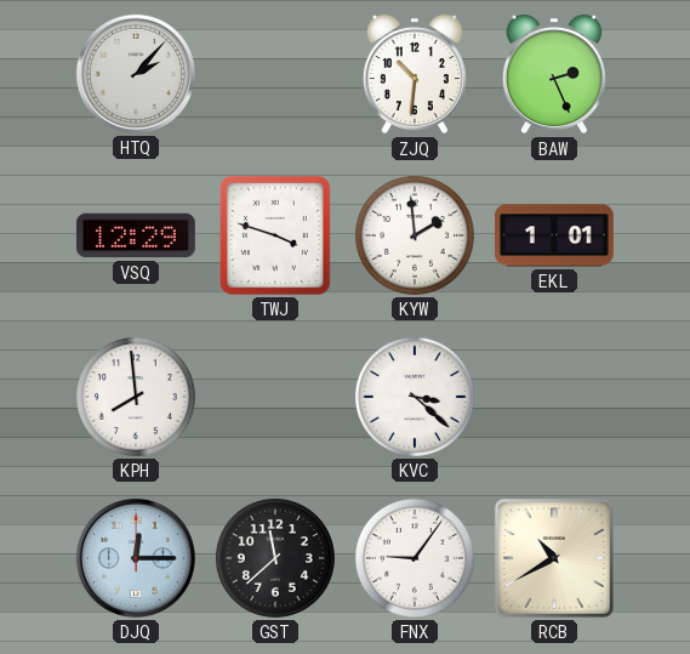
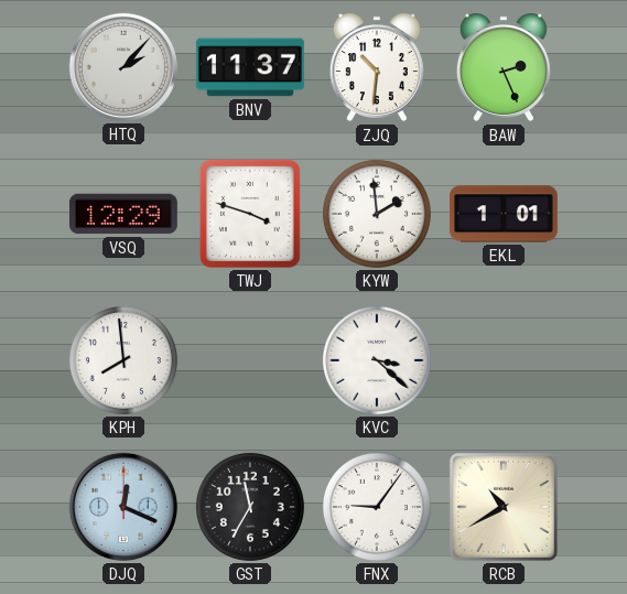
BNV: none -> 11:37
DJQ: 12:15 -> 12:19
GST: 11:38 -> 11:35
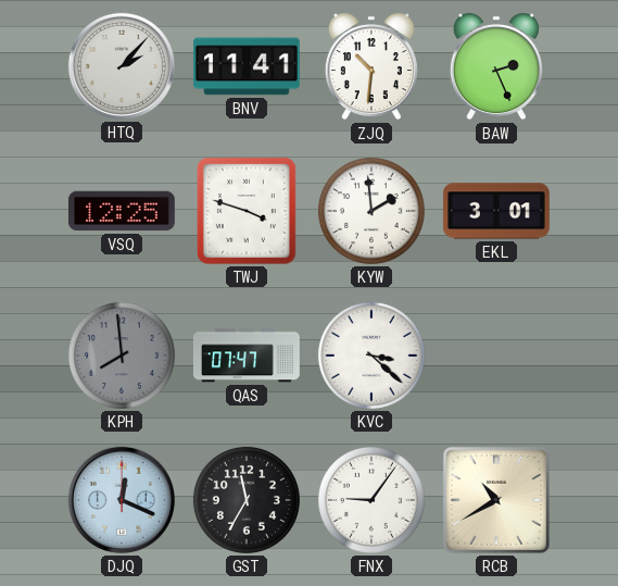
BNV: 11:37 -> 11:41
VSQ: 12:29 -> 12:25
EKL: 1:01 -> 3:01
KPH dial: white -> grey
QAS: none -> 07:47
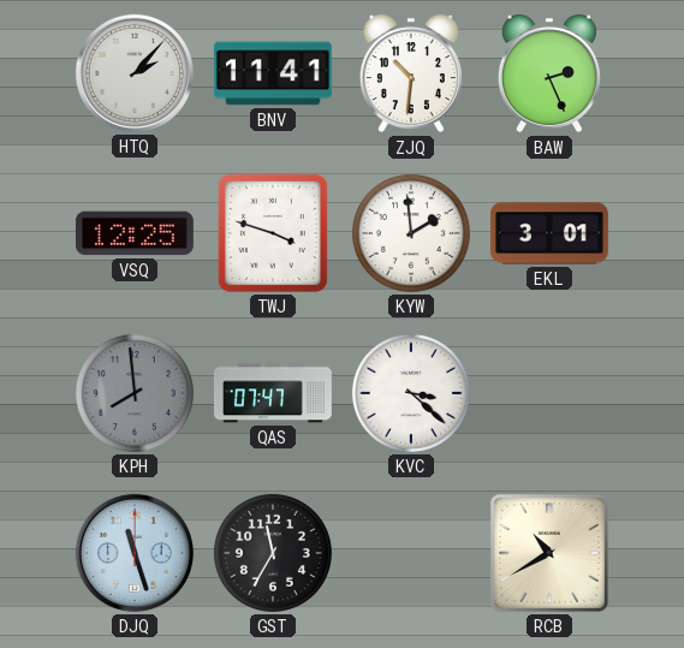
DJQ: 12:19 -> 11:27
FNX: 9:06 -> none
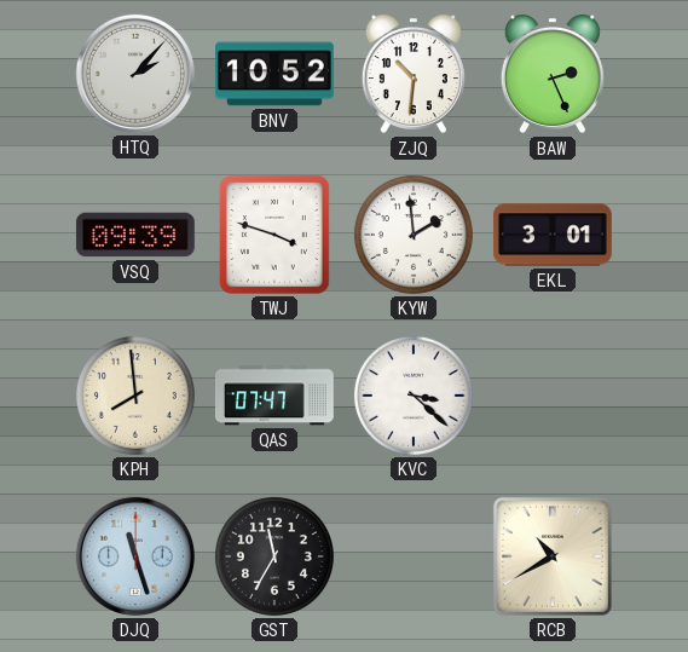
BNV: 11:41 -> 10:52
VSQ: 12:25 -> 09:39
KPH dial: grey -> cream
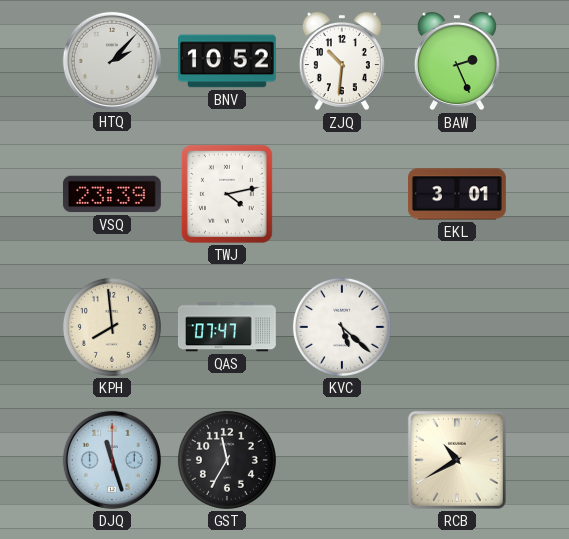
VSQ: 09:39 -> 23:39
TWJ: 3:48 -> 4:13
KYW: 1:59 -> none
KVC: 3:22 -> 5:22
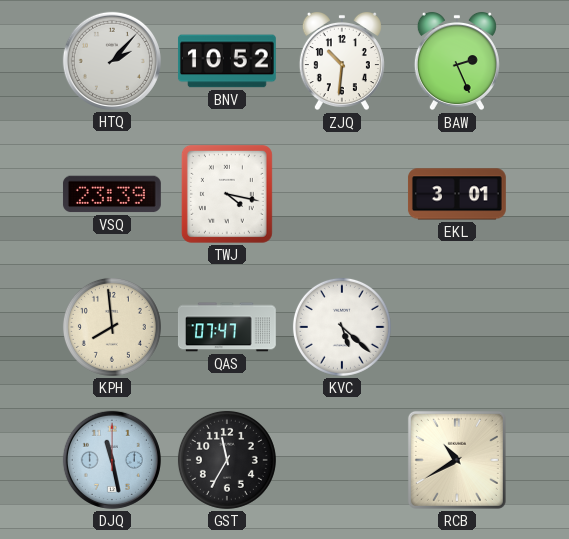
TWJ: 4:13 -> 4:17
DJQ: 11:27 -> 11:28
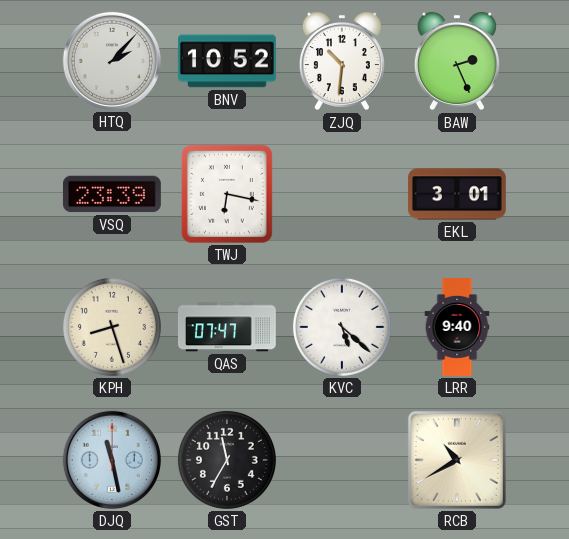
TWJ: 4:17 -> 6:17
KPH: 7:59 -> 8:27
LRR: none -> 9:40
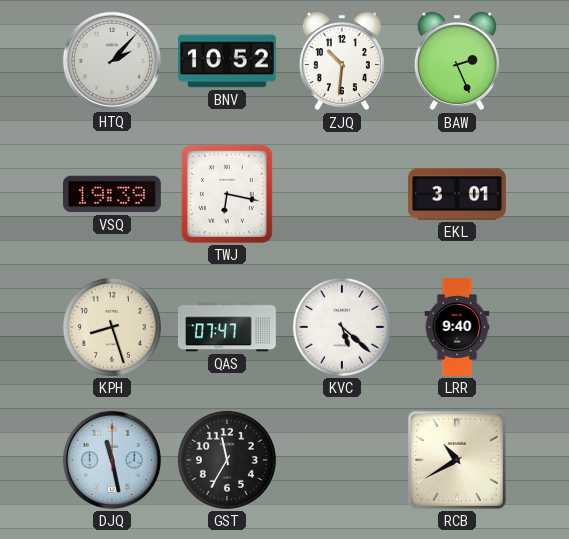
VSQ: 23:39 -> 19:39
